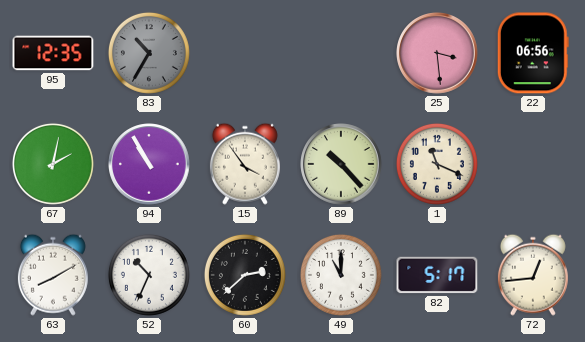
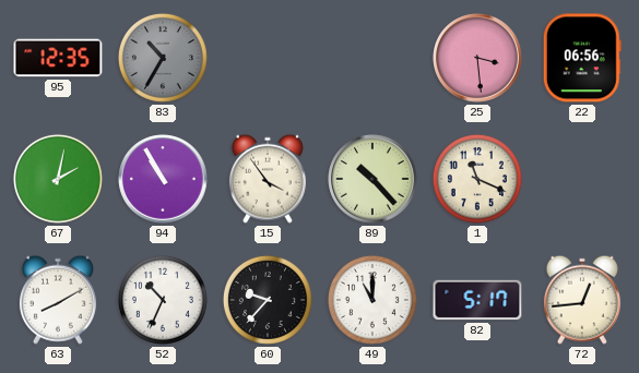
60: 2:38 -> 9:37
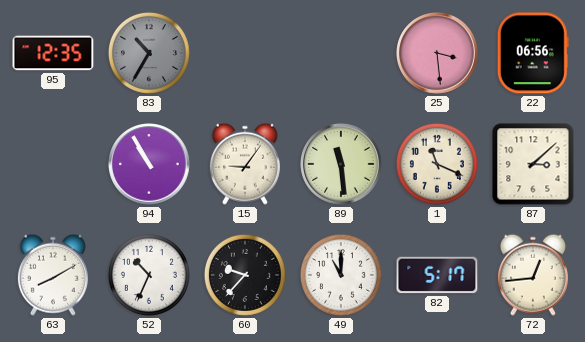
67: 2:02 -> none
15: 3:54 -> 9:06
89: 10:23 -> 11:29
87: none -> 3:08
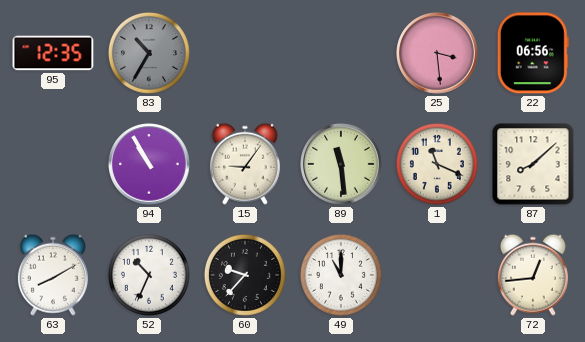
87: 3:08 -> 8:08
82: 5:17 -> none
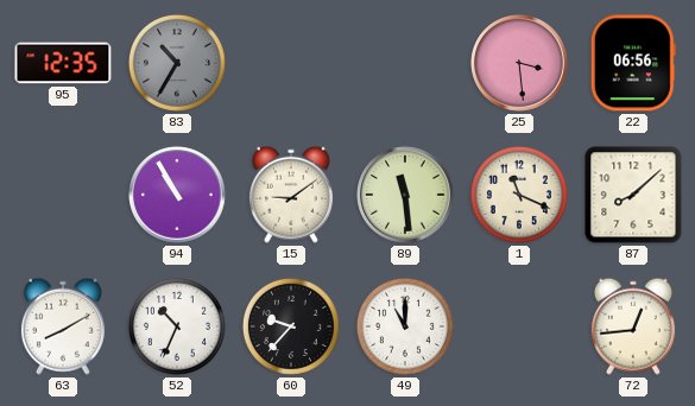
15: 9:06 -> 9:09
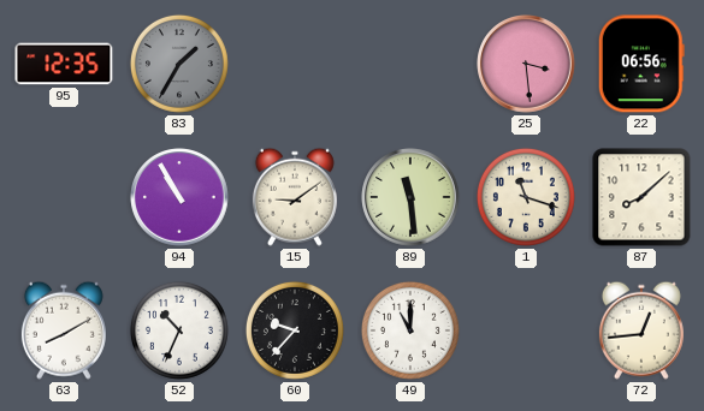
83: 10:35 -> 1:35
1: 11:19 -> 11:18
